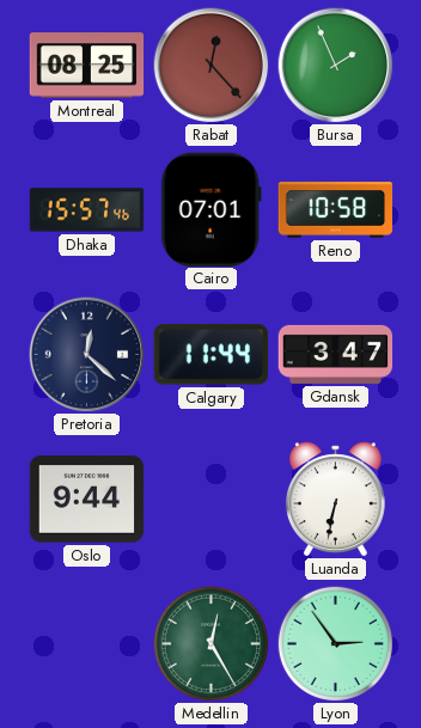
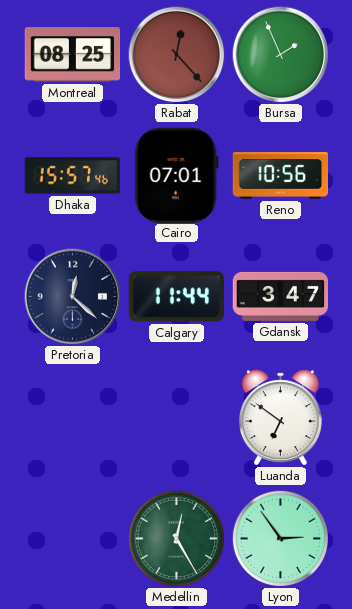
Reno: 10:58 -> 10:56
Oslo: 9:44 -> none
Luanda: 6:32 -> 6:51
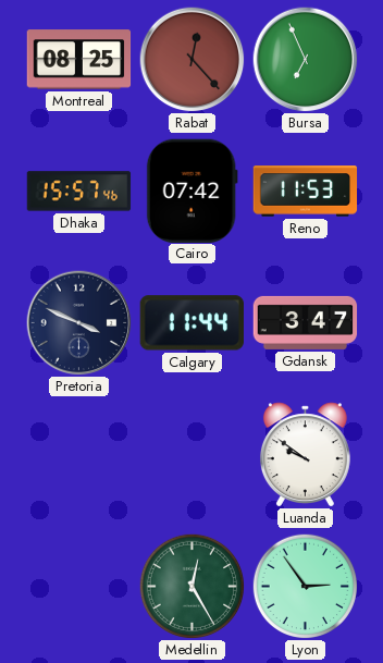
Bursa: 1:56 -> 6:56
Cairo: 07:01 -> 07:42
Reno: 10:56 -> 11:53
Pretoria: 12:22 -> 3:49
Luanda: 6:51 -> 9:51
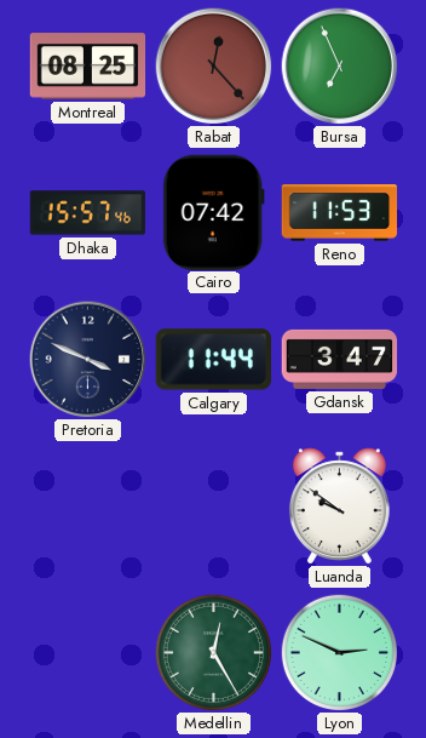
Lyon: 2:54 -> 2:49
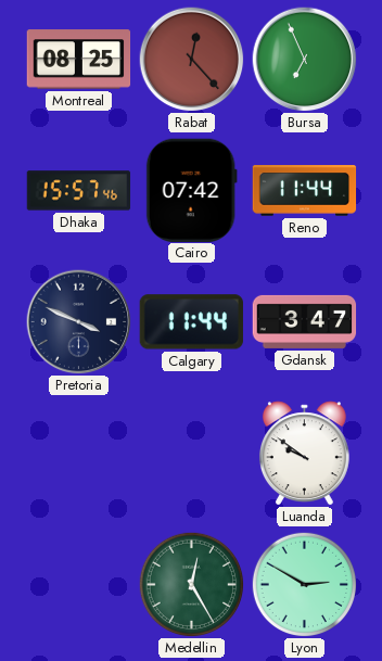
Reno: 11:53 -> 11:44
Lyon: 2:49 -> 2:50
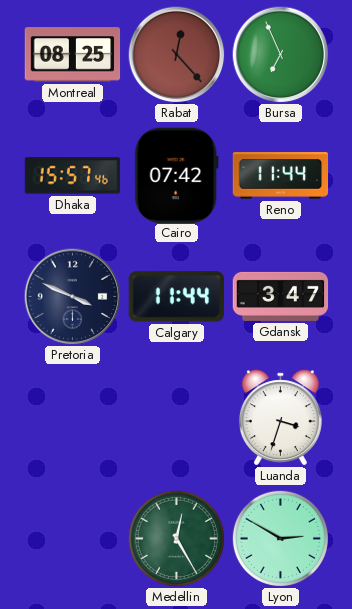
Luanda: 9:51 -> 3:33
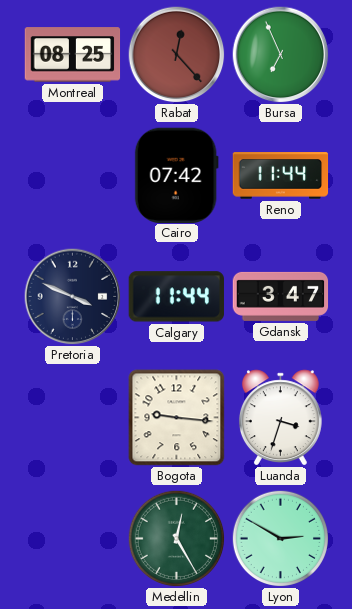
Dhaka: 15:57 -> none
Bogota: none -> 9:16
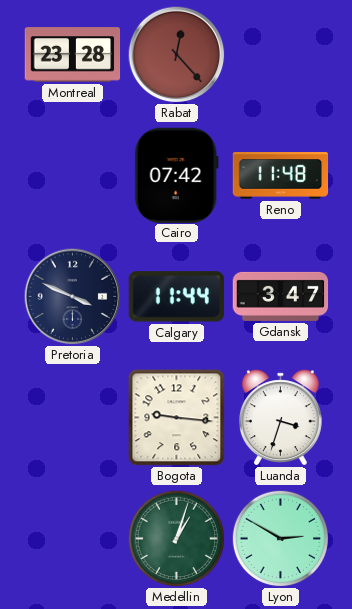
Montreal: 08:25 -> 23:28
Bursa: 6:56 -> none
Reno: 11:44 -> 11:48
Medellin: 12:25 -> 1:03
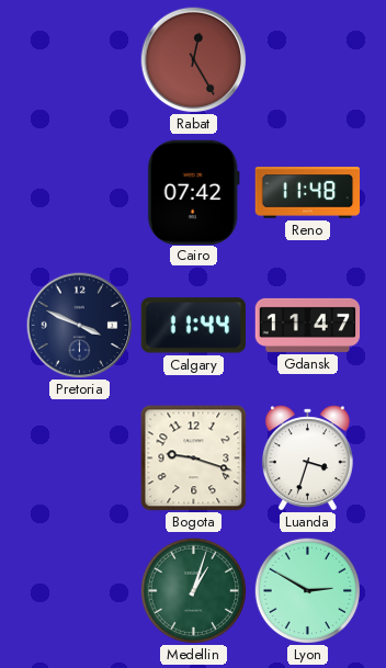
Montreal: 23:28 -> none
Rabat: 12:23 -> 12:25
Gdansk: 3:47 -> 11:47
Bogota: 9:16 -> 9:18
